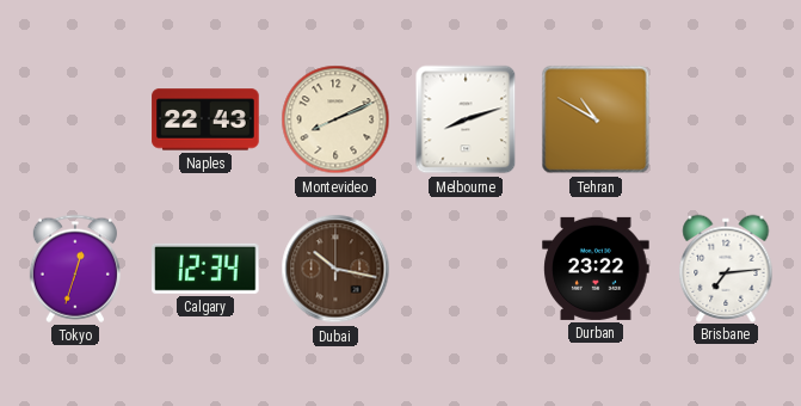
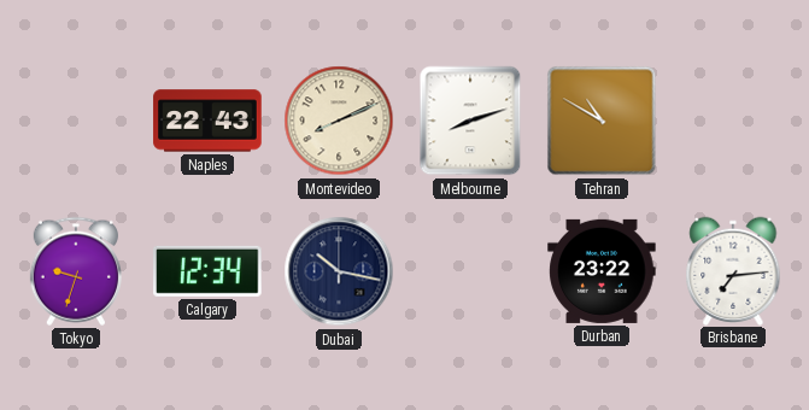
Tokyo: 12:33 -> 9:33
Dubai dial: brown -> navy
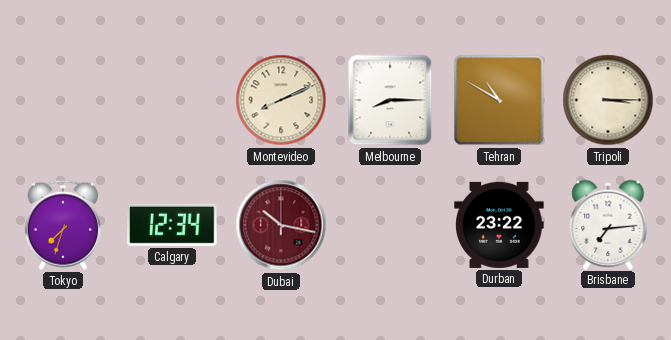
Naples: 22:43 -> none
Melbourne: 8:12 -> 8:15
Tripoli: none -> 3:15
Tokyo: 9:33 -> 7:33
Dubai dial: navy -> burgundy
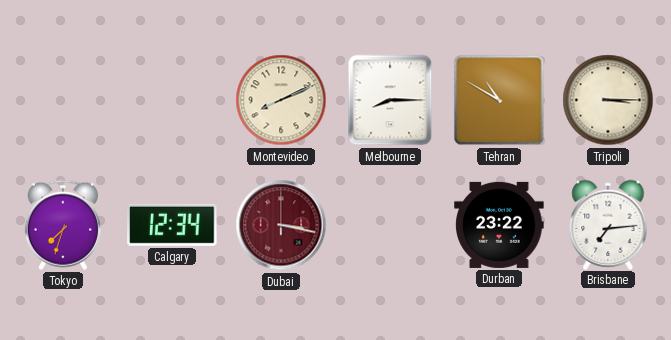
Dubai: 10:17 -> 3:17
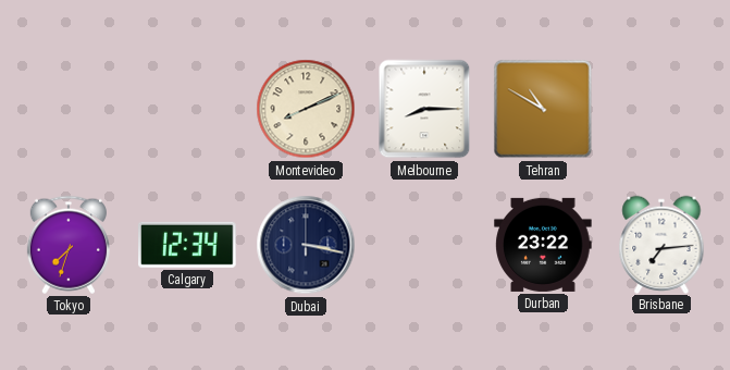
Tripoli: 3:15 -> none
Dubai dial: burgundy -> navy
